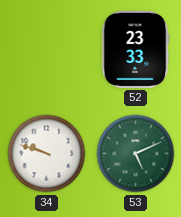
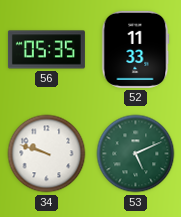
56: none -> 05:35
52: 23:33 -> 11:33
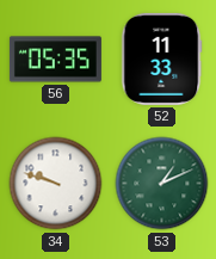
53: 5:11 -> 1:11
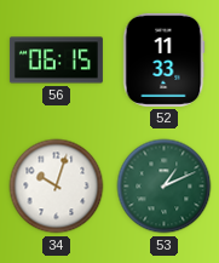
56: 05:35 -> 06:15
34: 9:48 -> 10:03
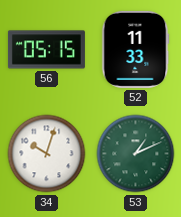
56: 06:15 -> 05:15
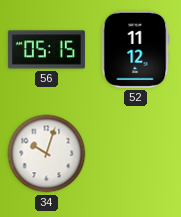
52: 11:33 -> 11:12
53: 1:11 -> none
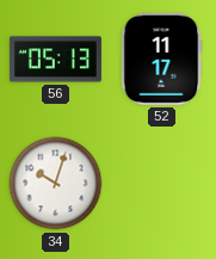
56: 05:15 -> 05:13
52: 11:12 -> 11:17
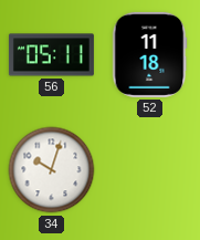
56: 05:13 -> 05:11
52: 11:17 -> 11:18
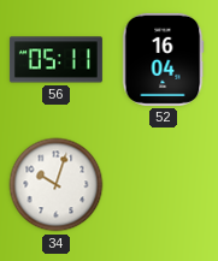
52: 11:18 -> 16:04
